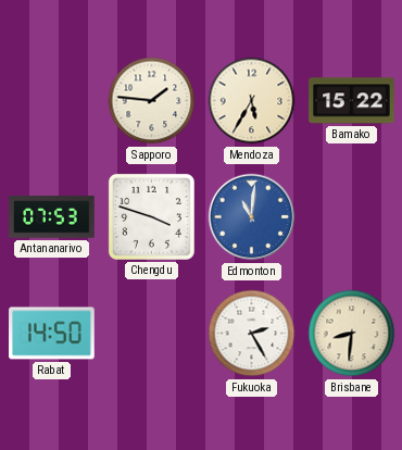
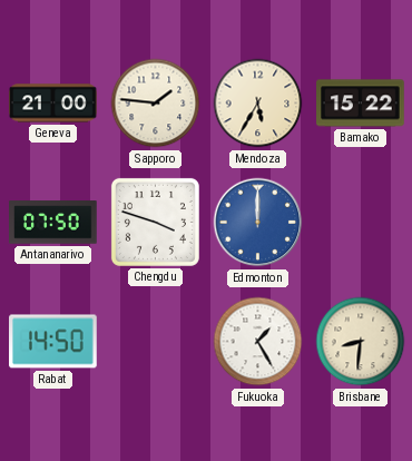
Geneva: none -> 21:00
Antananarivo: 07:53 -> 07:50
Edmonton: 11:01 -> 12:00
Fukuoka: 2:25 -> 1:25
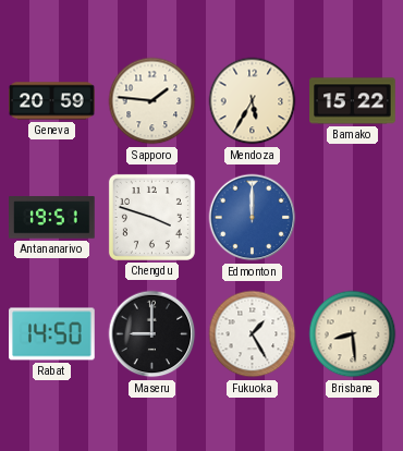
Geneva: 21:00 -> 20:59
Antananarivo: 07:50 -> 19:51
Maseru: none -> 9:00
Brisbane: 8:31 -> 8:29
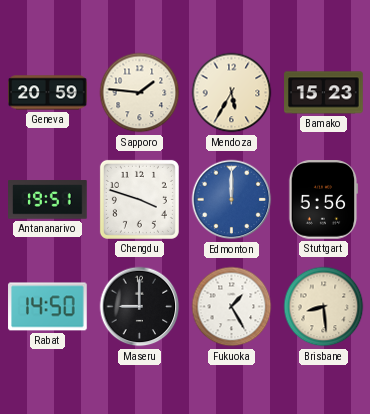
Bamako: 15:22 -> 15:23
Stuttgart: none -> 5:56
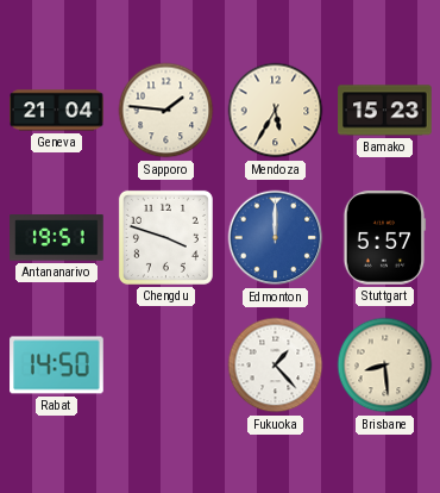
Geneva: 20:59 -> 21:04
Stuttgart: 5:56 -> 5:57
Maseru: 9:00 -> none
Fukuoka: 1:25 -> 1:23
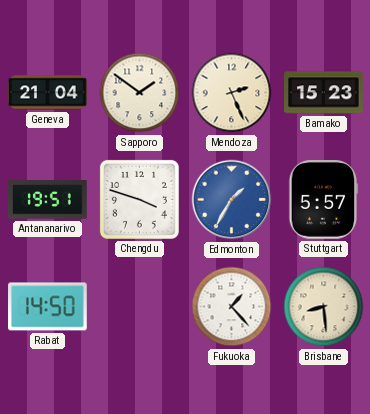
Sapporo: 1:46 -> 1:51
Mendoza: 5:35 -> 2:26
Edmonton: 12:00 -> 1:35
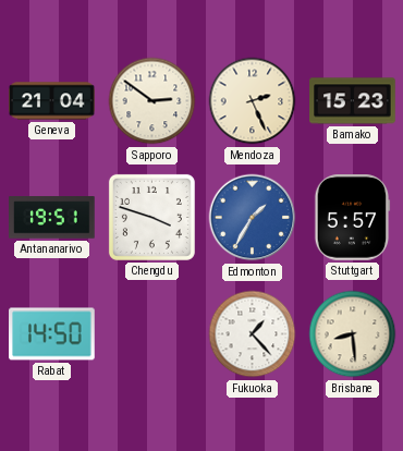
Sapporo: 1:51 -> 2:51
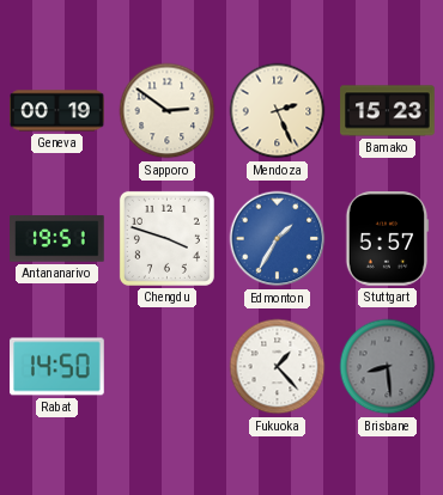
Geneva: 21:04 -> 00:19
Brisbane dial: cream -> grey
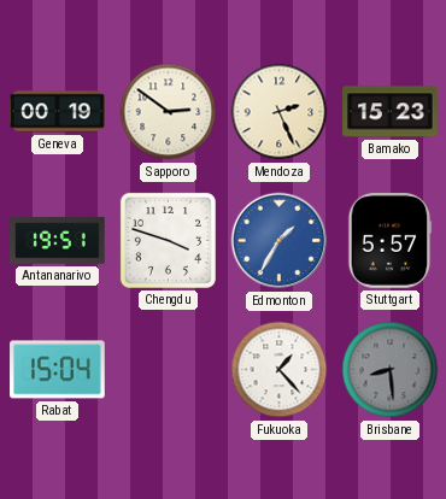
Rabat: 14:50 -> 15:04
